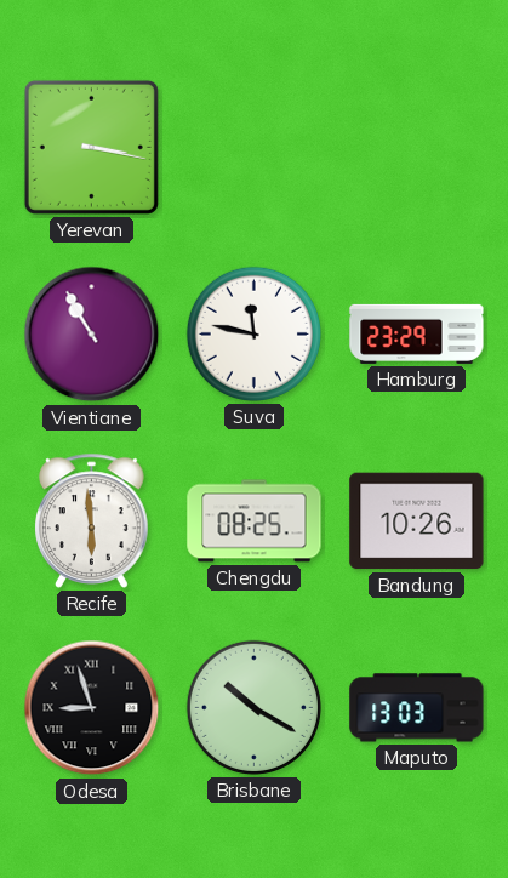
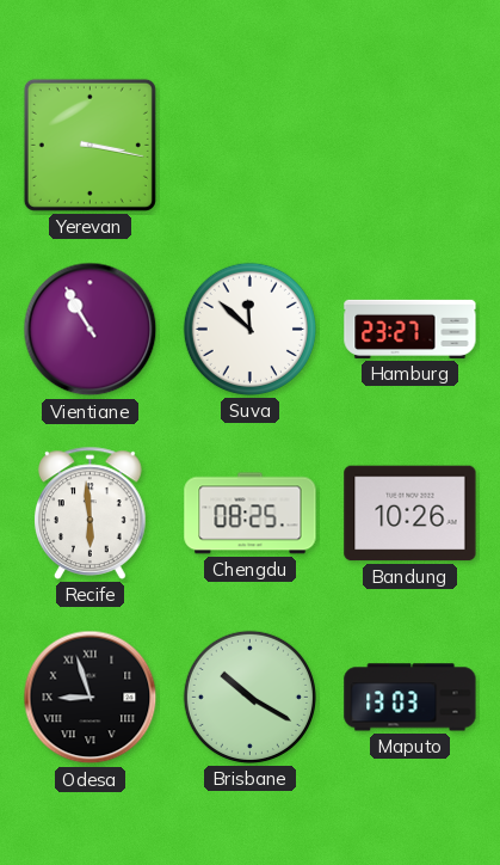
Suva: 11:47 -> 11:52
Hamburg: 23:29 -> 23:27
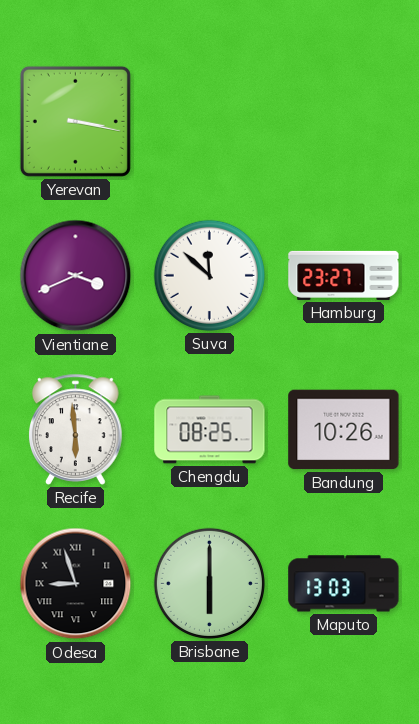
Vientiane: 10:55 -> 3:41
Brisbane: 10:20 -> 6:00
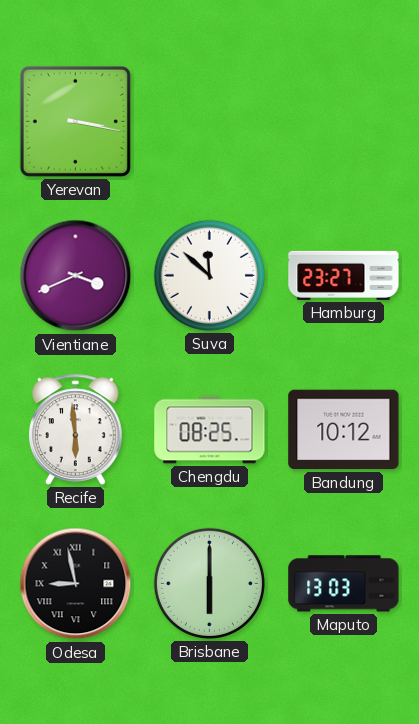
Bandung: 10:26 -> 10:12
Odesa: 8:57 -> 8:58
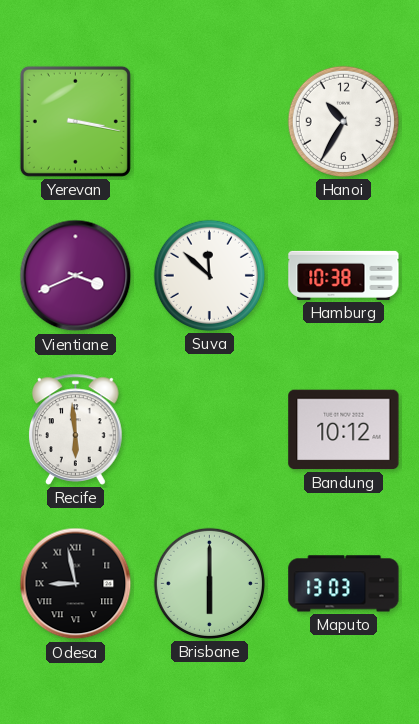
Hanoi: none -> 10:35
Hamburg: 23:27 -> 10:38
Chengdu: 08:25 -> none
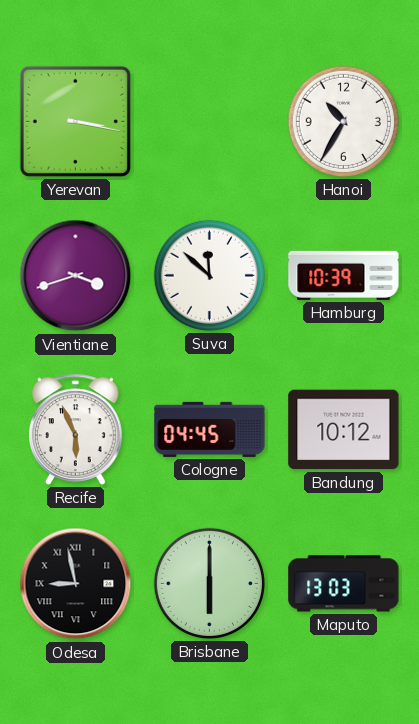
Vientiane: 3:41 -> 3:42
Hamburg: 10:38 -> 10:39
Recife: 5:59 -> 5:56
Cologne: none -> 04:45
